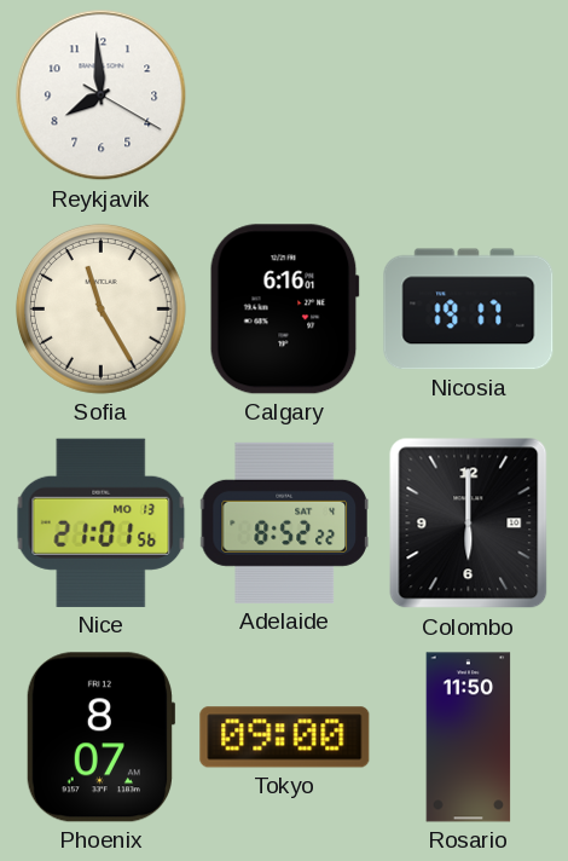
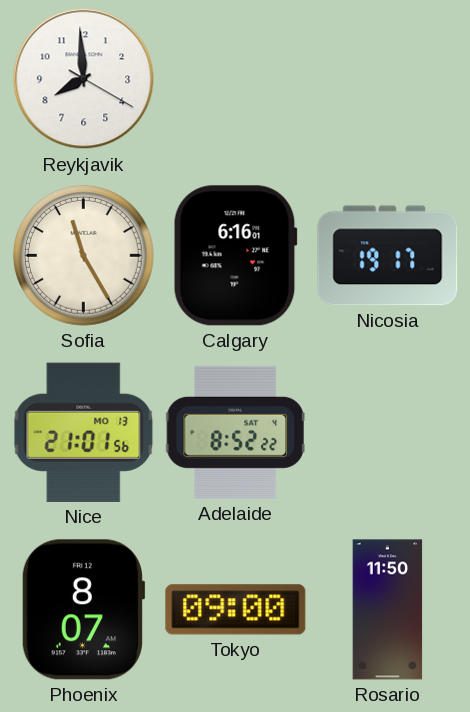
Colombo: 6:00 -> none
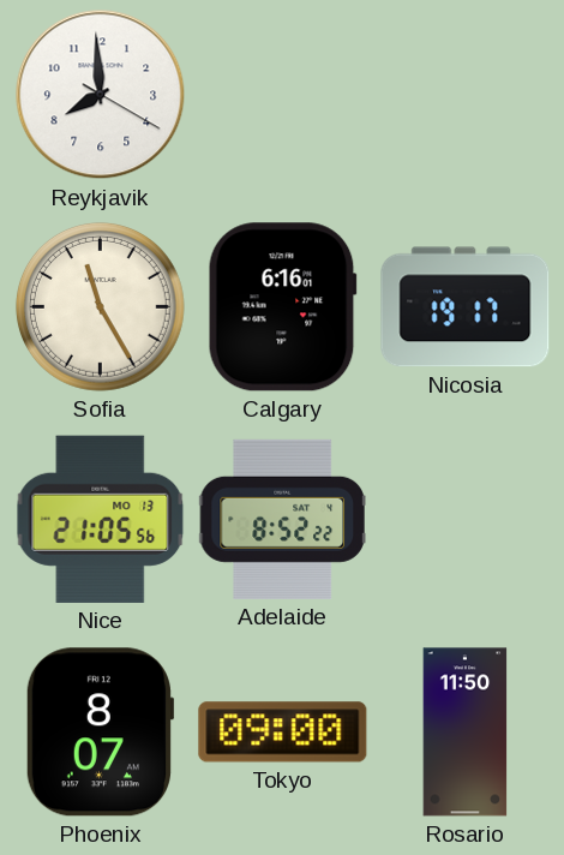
Nice: 21:01 -> 21:05
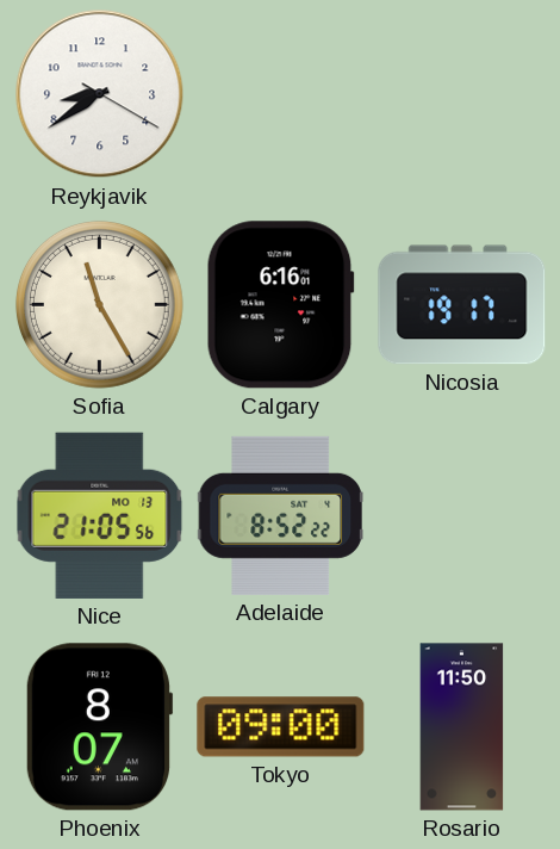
Reykjavik: 7:59 -> 8:39
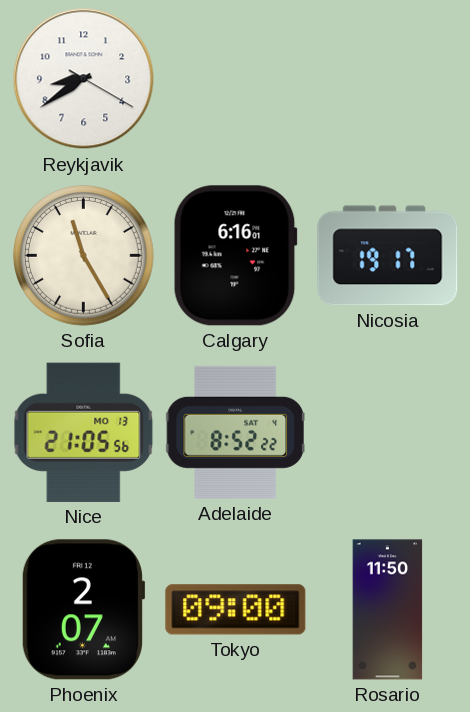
Phoenix: 8:07 -> 2:07
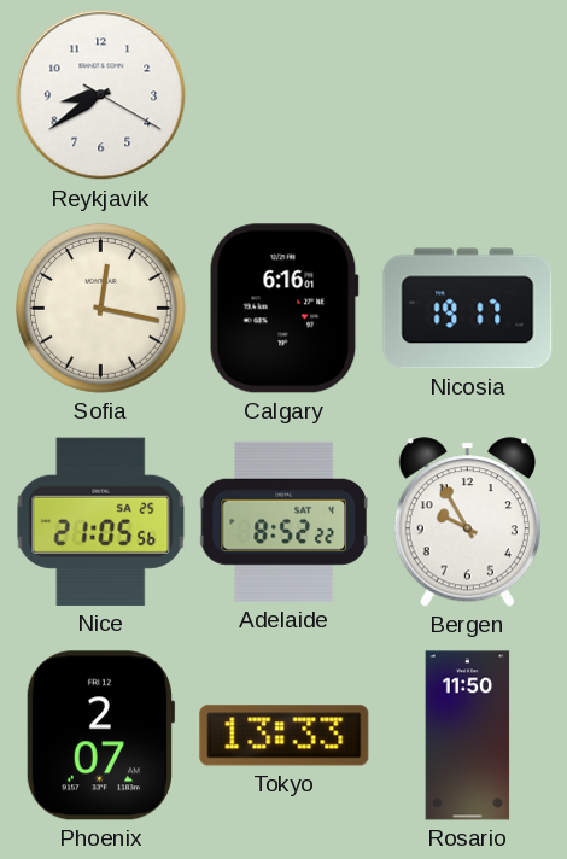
Sofia: 11:25 -> 12:17
Nice date: MO 13 -> SA 25
Bergen: none -> 9:55
Tokyo: 09:00 -> 13:33
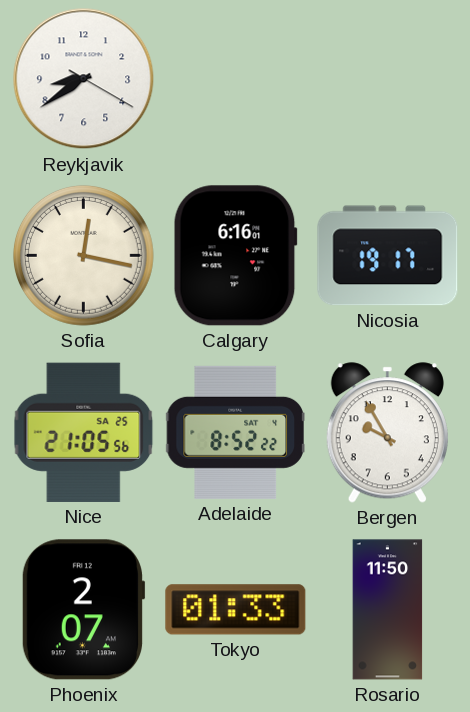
Tokyo: 13:33 -> 01:33
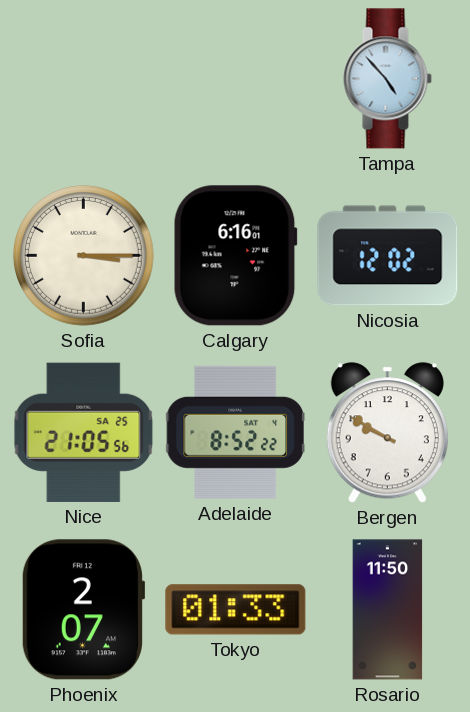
Reykjavik: 8:39 -> none
Tampa: none -> 4:53
Sofia: 12:17 -> 3:15
Nicosia: 19:17 -> 12:02
Bergen: 9:55 -> 9:50
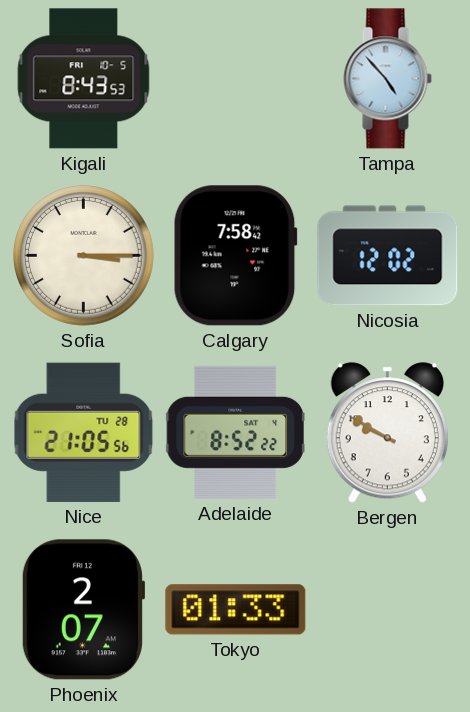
Kigali: none -> 8:43
Calgary: 6:16 -> 7:58
Nice date: SA 25 -> TU 28
Rosario: 11:50 -> none
